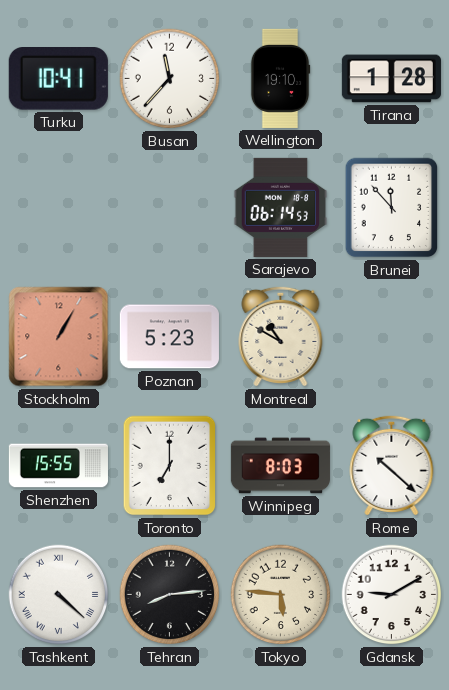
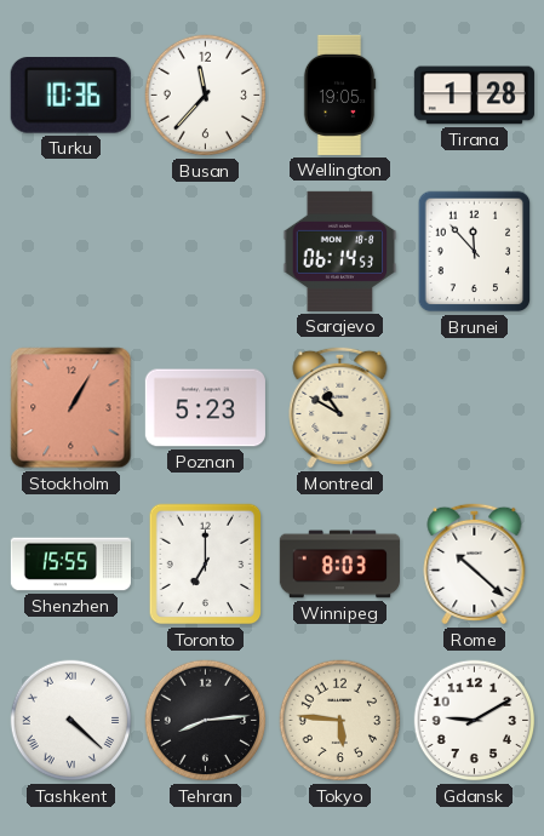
Turku: 10:41 -> 10:36
Wellington: 19:10 -> 19:05
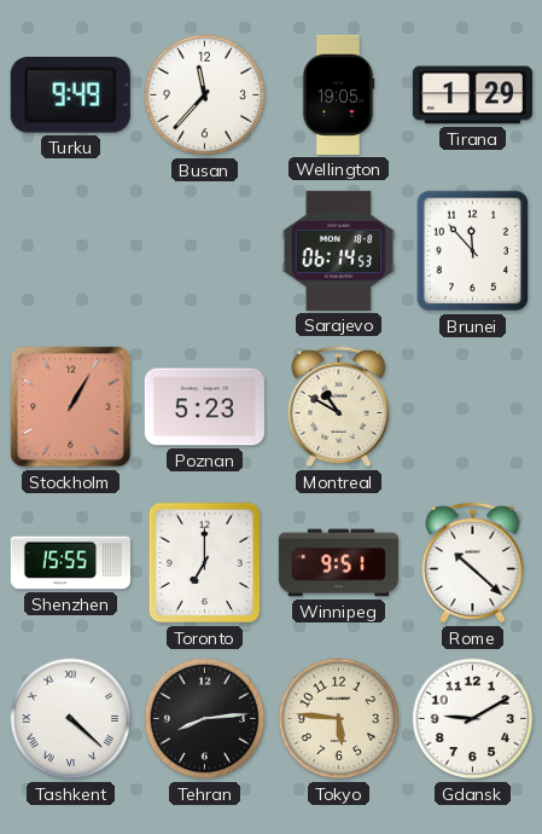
Turku: 10:36 -> 9:49
Tirana: 1:28 -> 1:29
Winnipeg: 8:03 -> 9:51
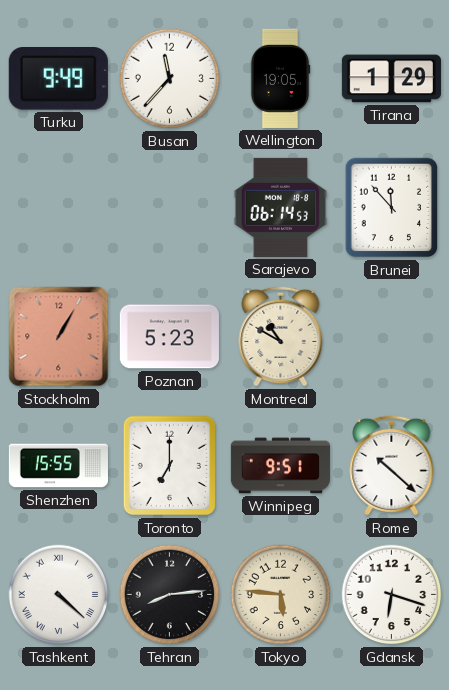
Gdansk: 9:10 -> 6:18
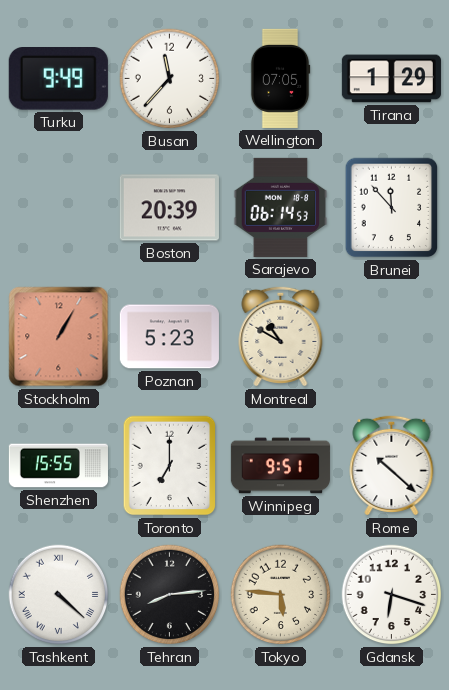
Wellington: 19:05 -> 07:05
Boston: none -> 20:39
